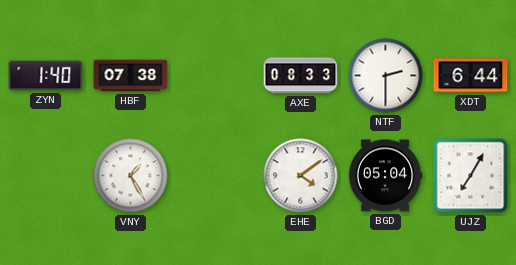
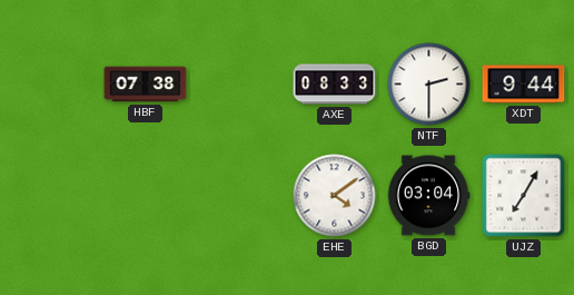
ZYN: 1:40 -> none
XDT: 6:44 -> 9:44
VNY: 1:25 -> none
BGD: 05:04 -> 03:04
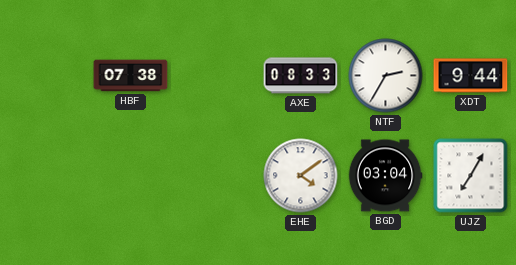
NTF: 2:30 -> 2:35
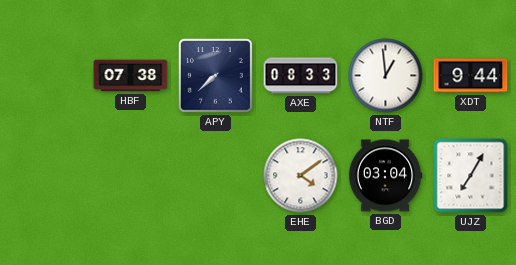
APY: none -> 7:38
NTF: 2:35 -> 12:59
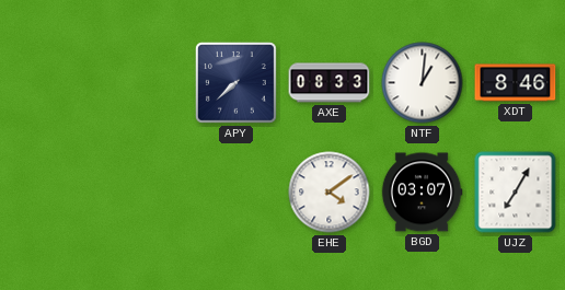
HBF: 07:38 -> none
NTF: 12:59 -> 1:01
XDT: 9:44 -> 8:46
BGD: 03:04 -> 03:07
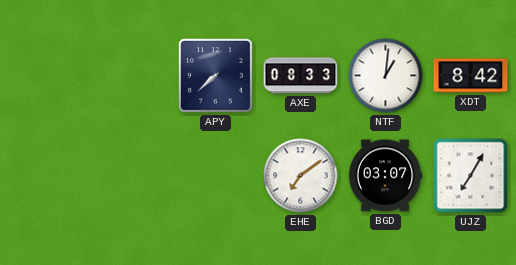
XDT: 8:46 -> 8:42
EHE: 4:09 -> 7:09
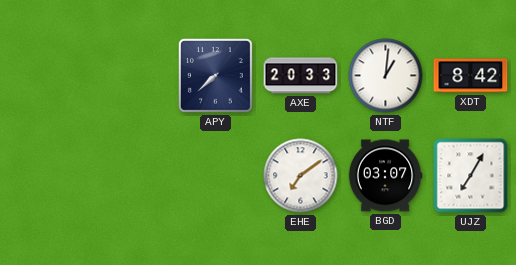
AXE: 08:33 -> 20:33
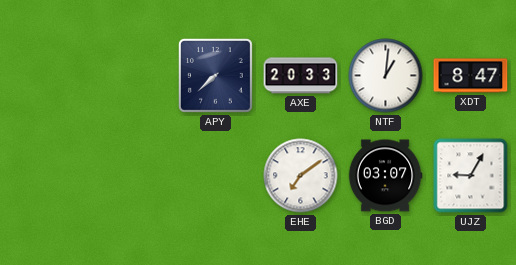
XDT: 8:42 -> 8:47
UJZ: 7:05 -> 9:05
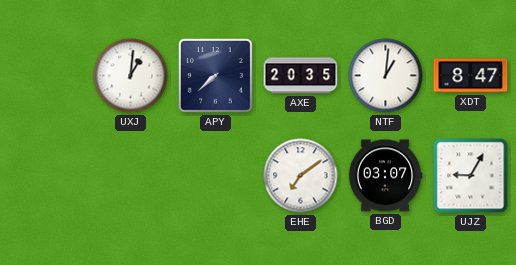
UXJ: none -> 1:01
AXE: 20:33 -> 20:35
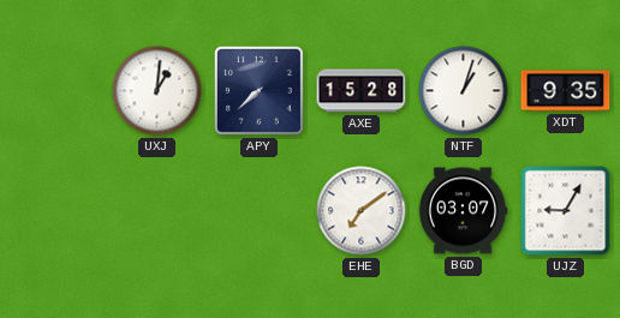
AXE: 20:35 -> 15:28
NTF: 1:01 -> 1:03
XDT: 8:47 -> 9:35
